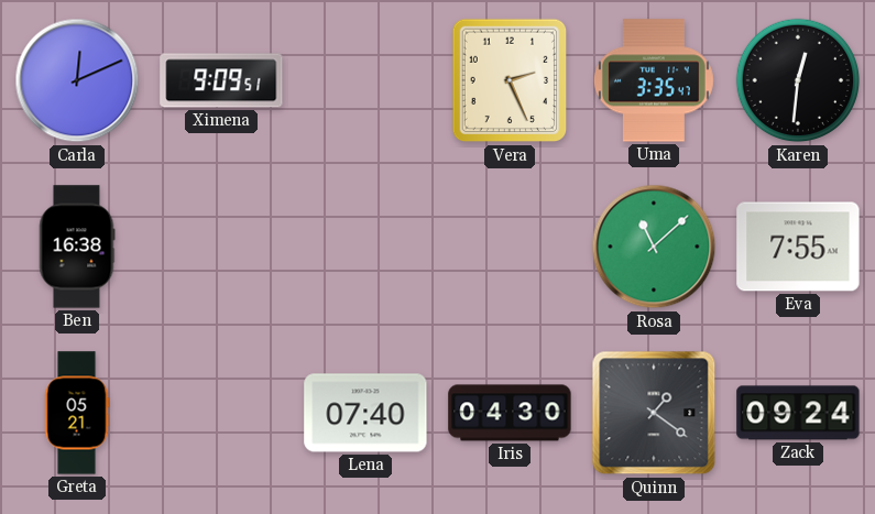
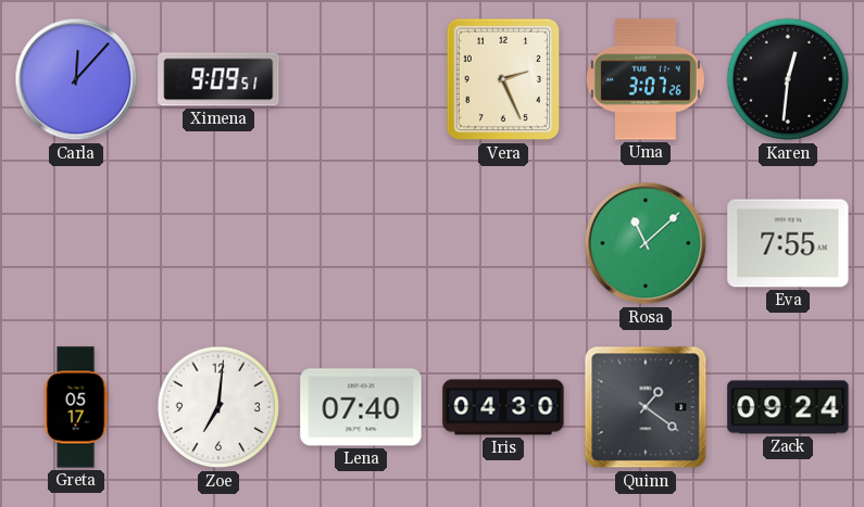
Carla: 12:11 -> 12:07
Uma: 3:35 -> 3:07
Ben: 16:38 -> none
Greta: 05:21 -> 05:17
Zoe: none -> 7:01
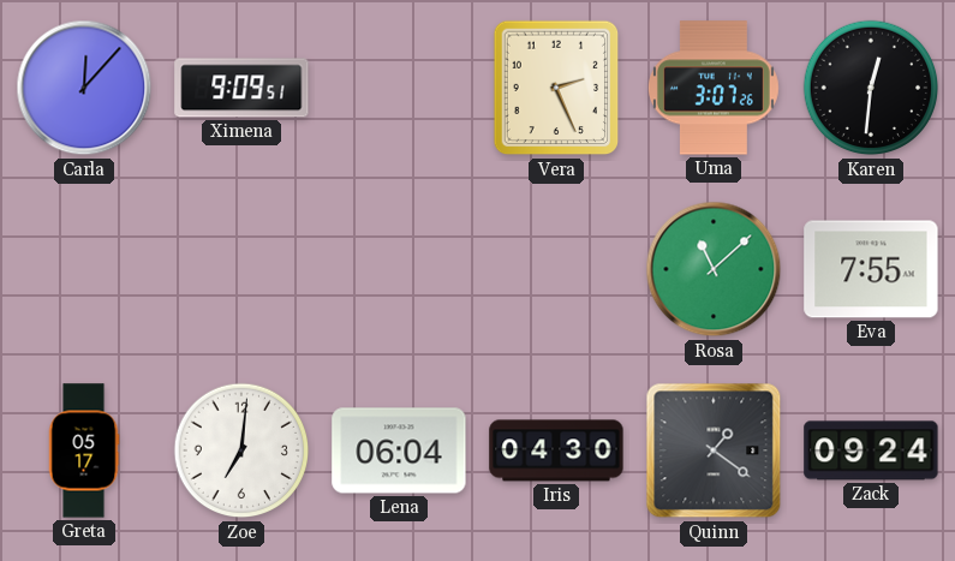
Lena: 07:40 -> 06:04
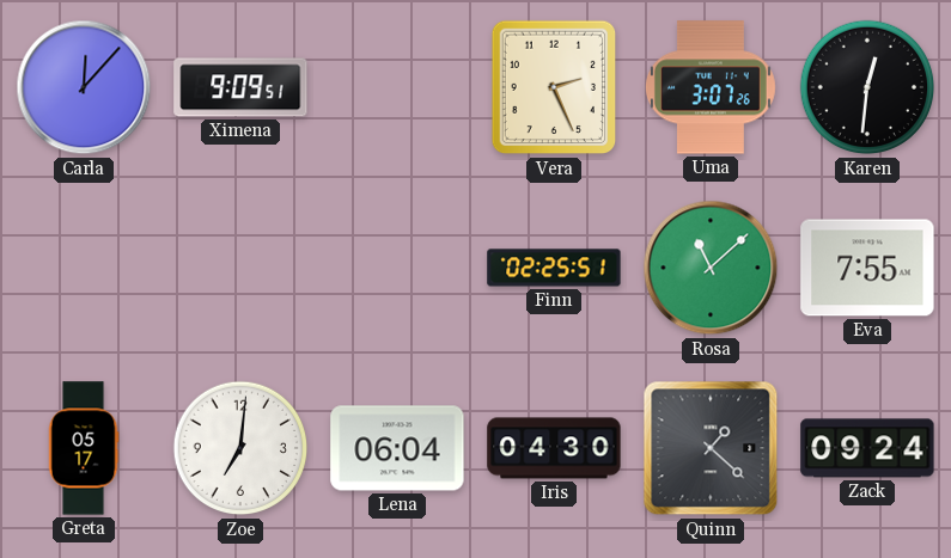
Finn: none -> 02:25
Quinn: 1:21 -> 1:22
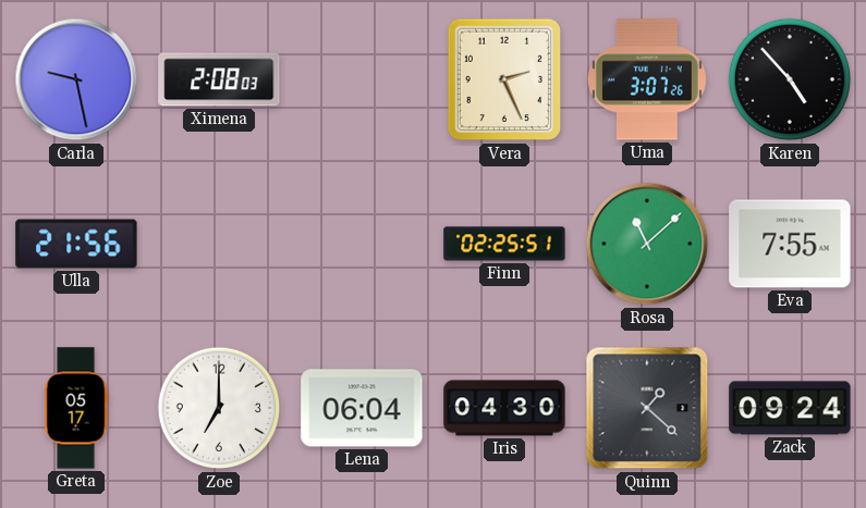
Carla: 12:07 -> 9:28
Ximena: 9:09 -> 2:08
Karen: 12:31 -> 4:53
Ulla: none -> 21:56
Zoe: 7:01 -> 7:00
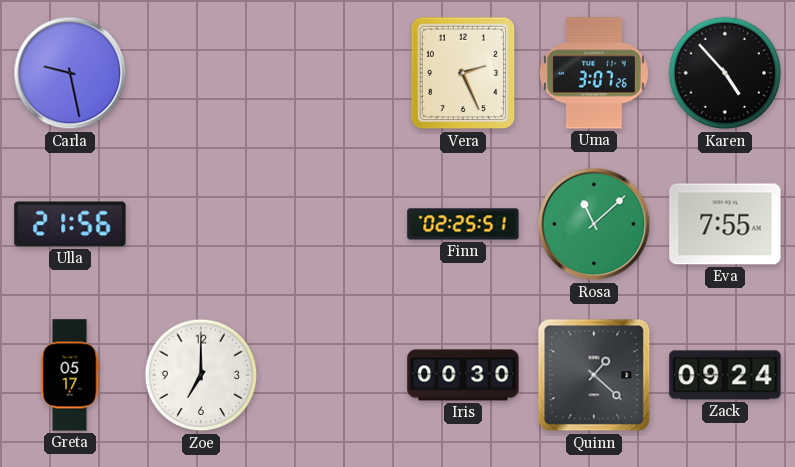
Ximena: 2:08 -> none
Lena: 06:04 -> none
Iris: 04:30 -> 00:30
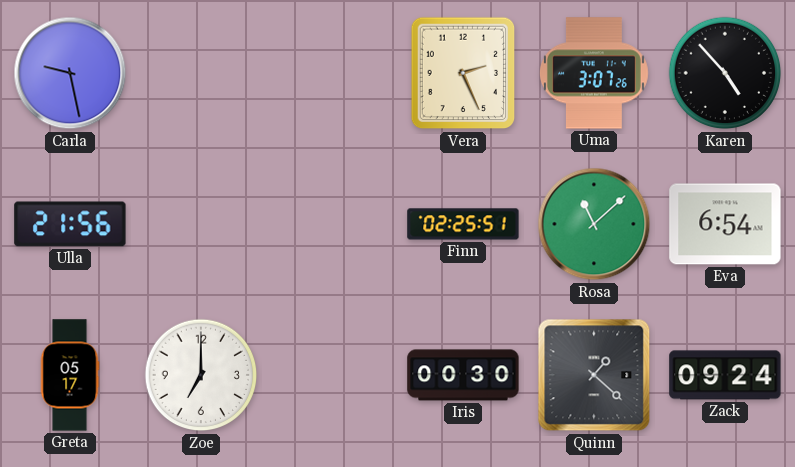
Eva: 7:55 -> 6:54
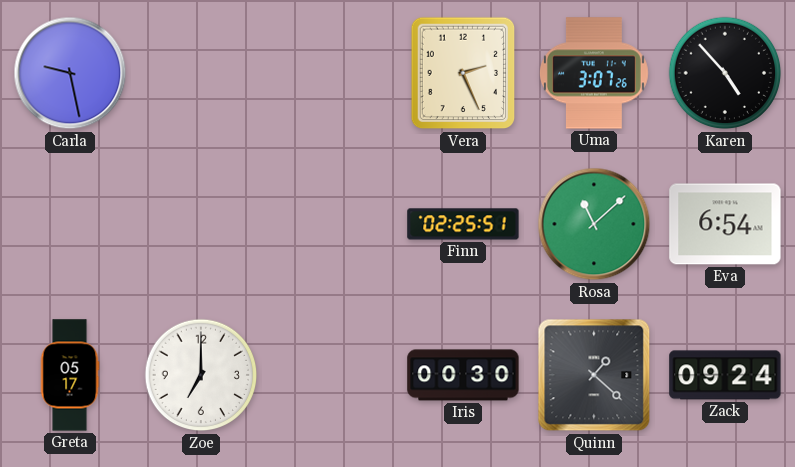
Ulla: 21:56 -> none
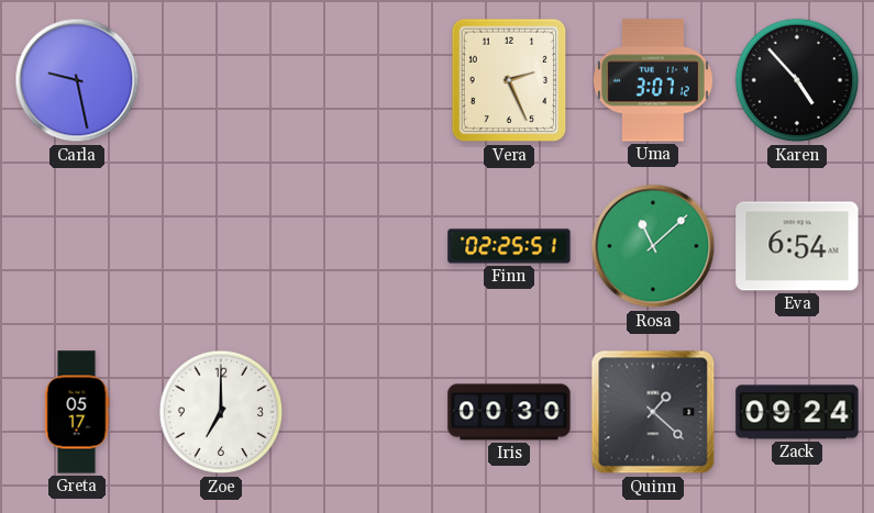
Uma: 3:07:26 -> 3:07:12
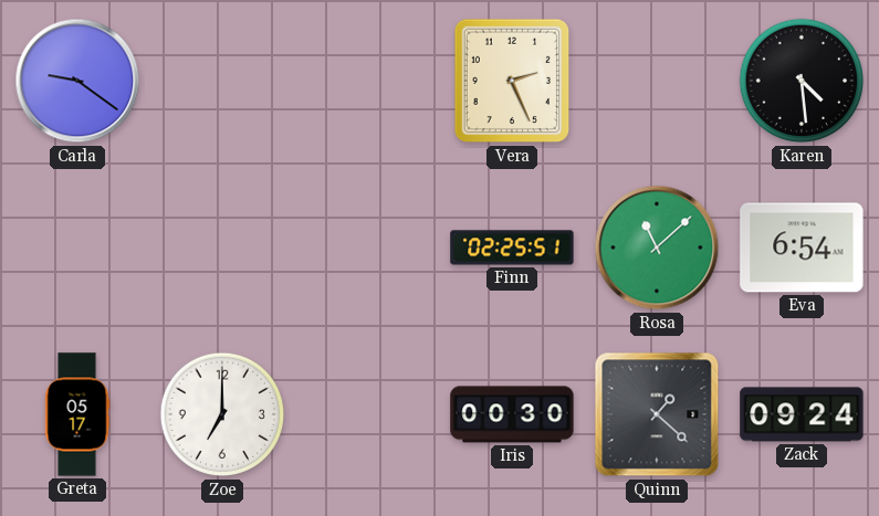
Carla: 9:28 -> 9:21
Uma: 3:07 -> none
Karen: 4:53 -> 4:29
